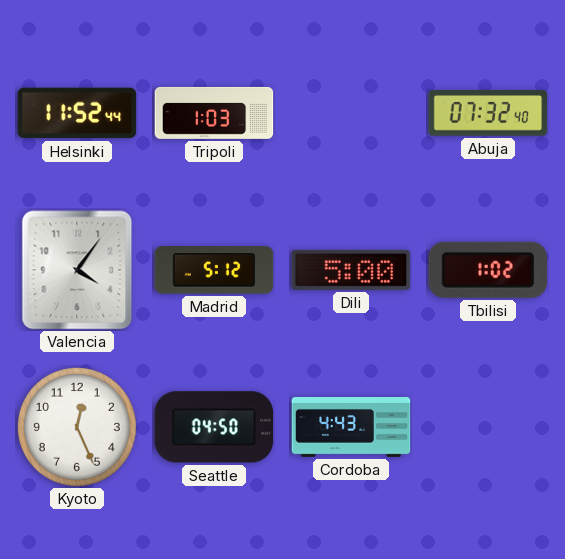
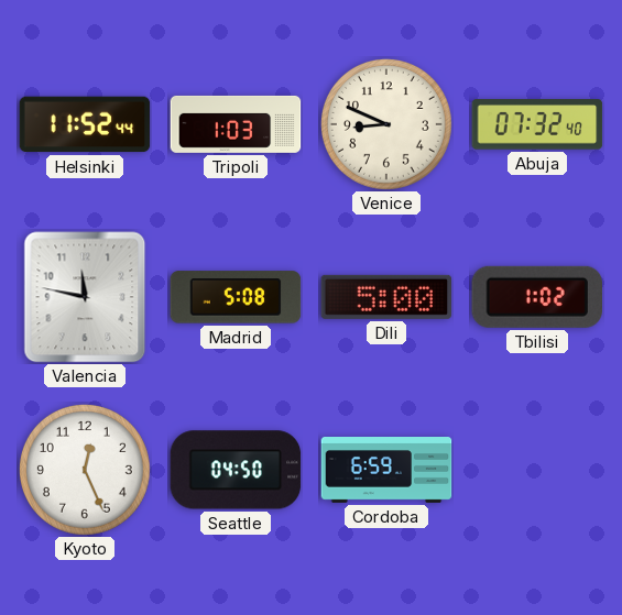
Venice: none -> 8:49
Valencia: 4:06 -> 11:47
Madrid: 5:12 -> 5:08
Cordoba: 4:43 -> 6:59
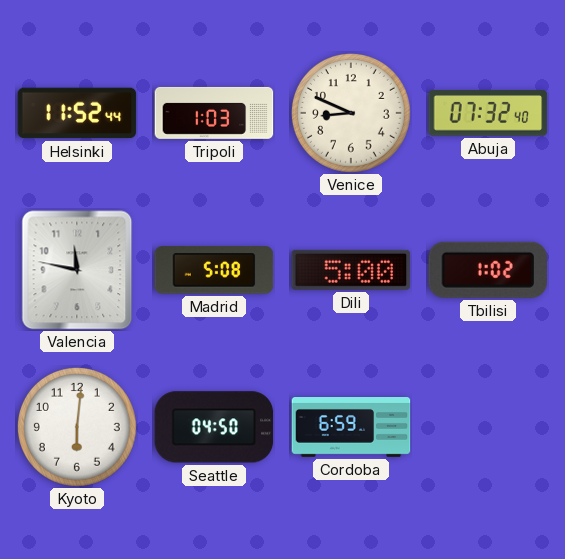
Kyoto: 12:26 -> 6:01
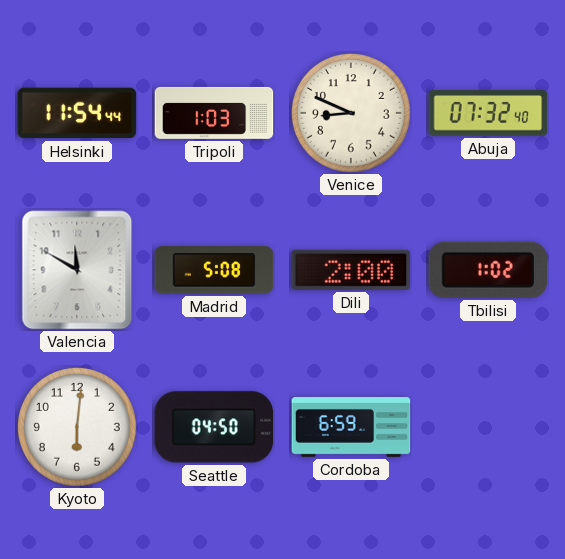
Helsinki: 11:52 -> 11:54
Valencia: 11:47 -> 11:50
Dili: 5:00 -> 2:00
